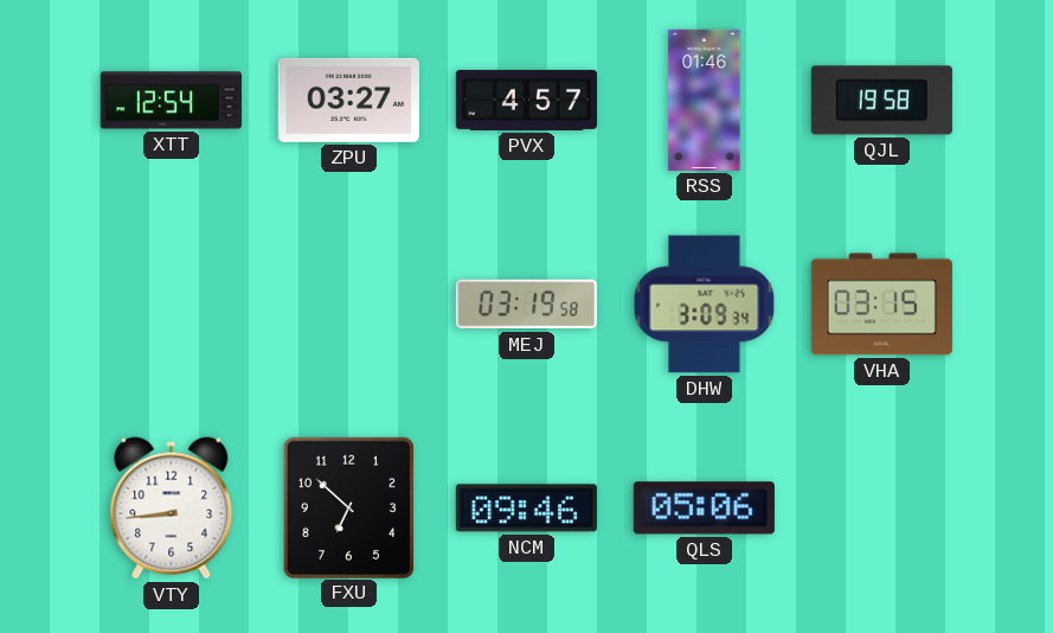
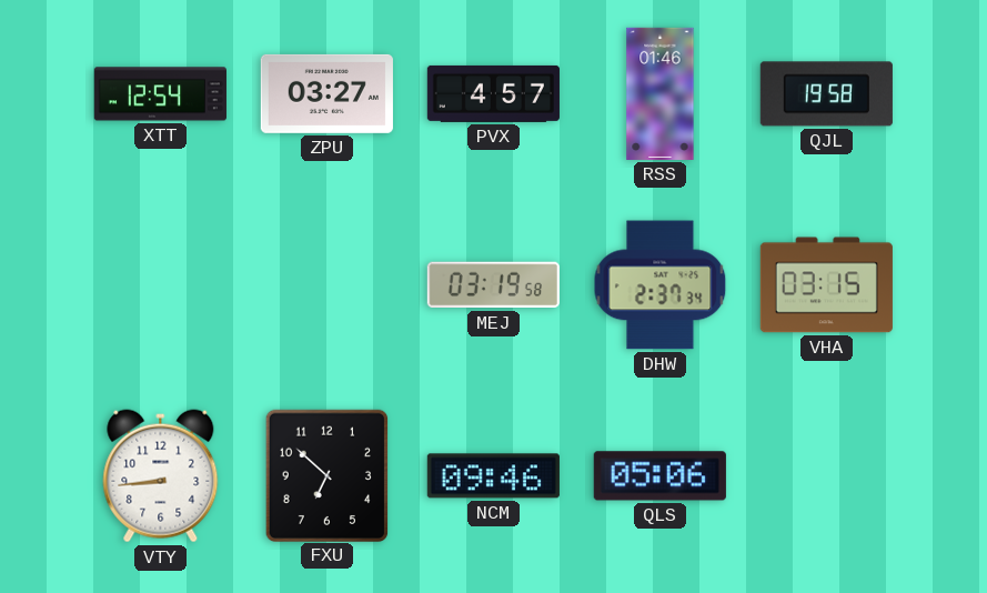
DHW: 3:09 -> 2:37
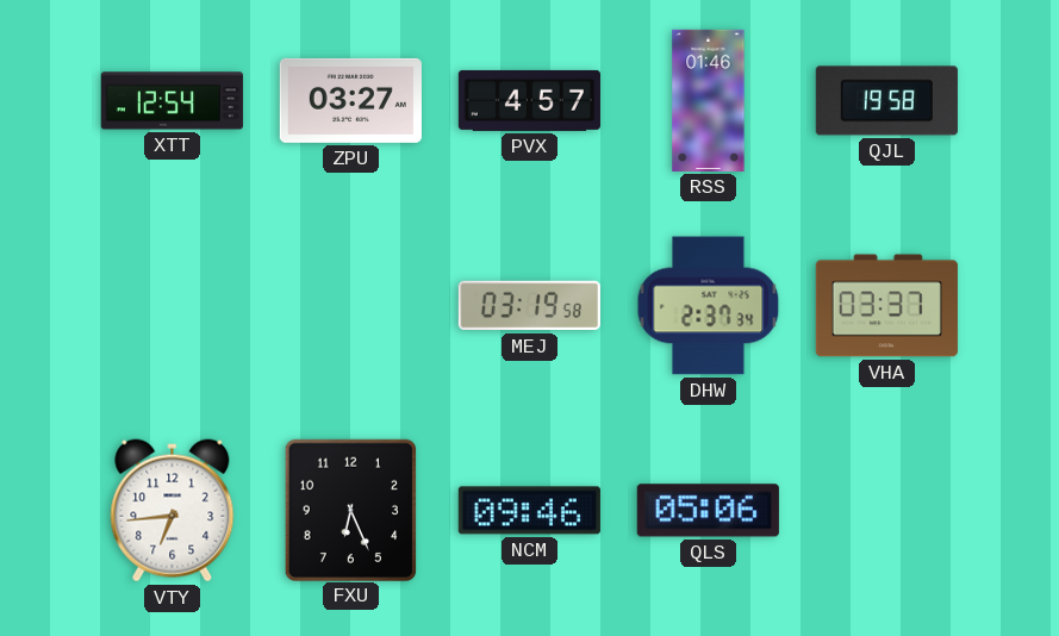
VHA: 03:15 -> 03:37
VTY: 8:44 -> 6:44
FXU: 6:52 -> 6:26
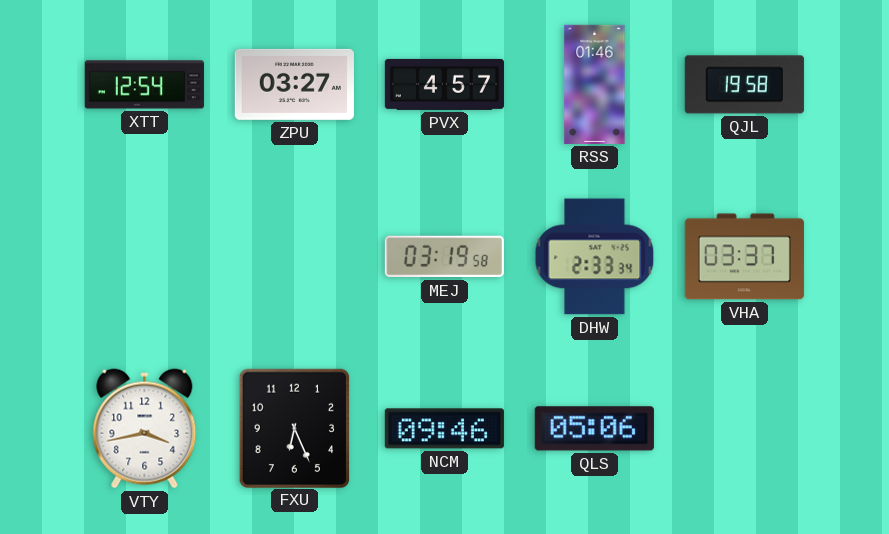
DHW: 2:37 -> 2:33
VTY: 6:44 -> 3:43
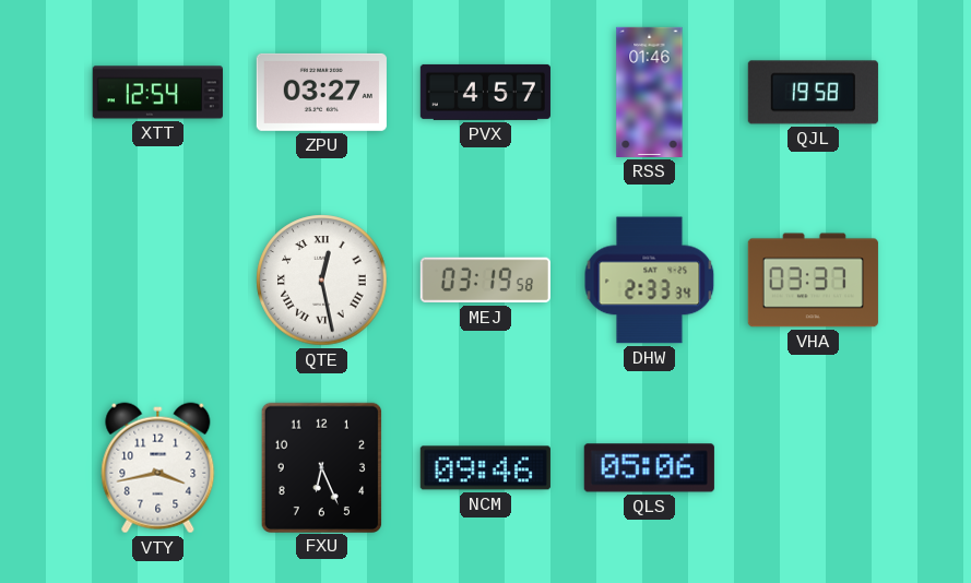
QTE: none -> 12:28
